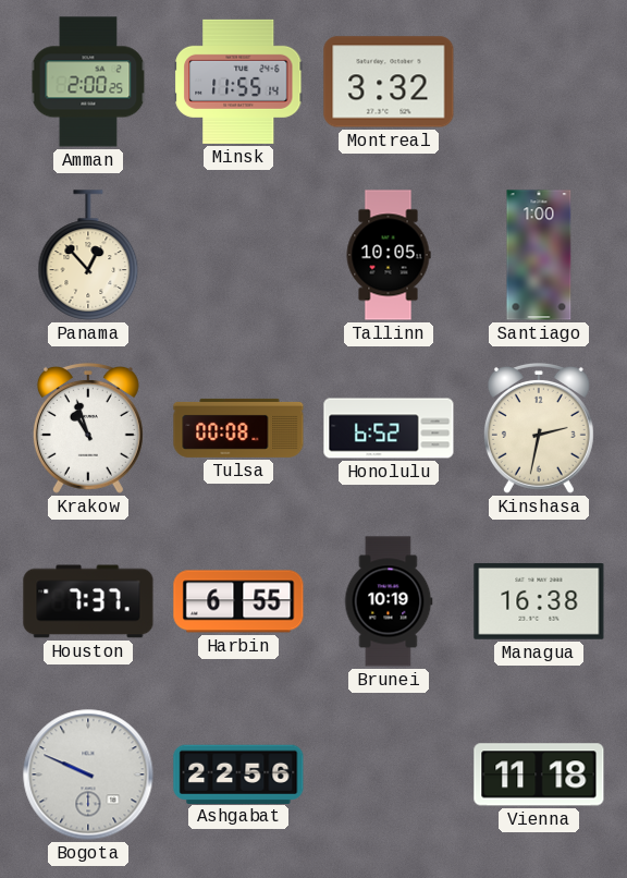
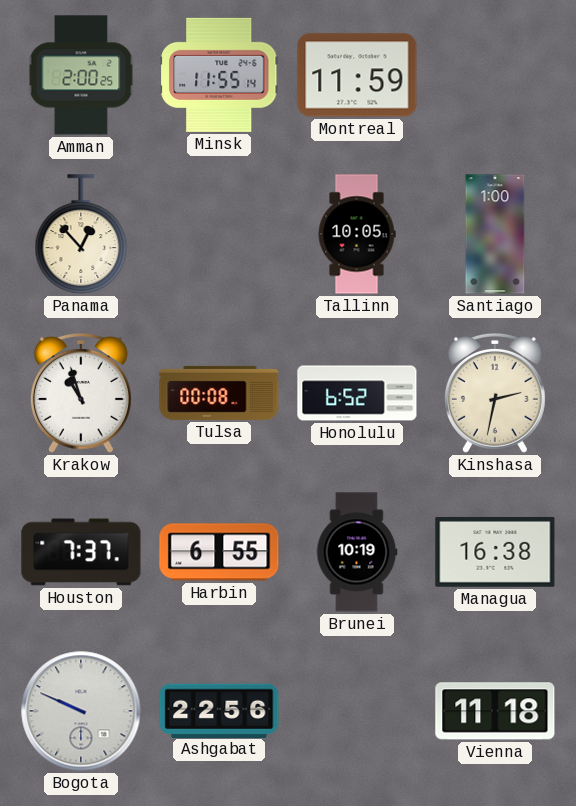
Montreal: 3:32 -> 11:59
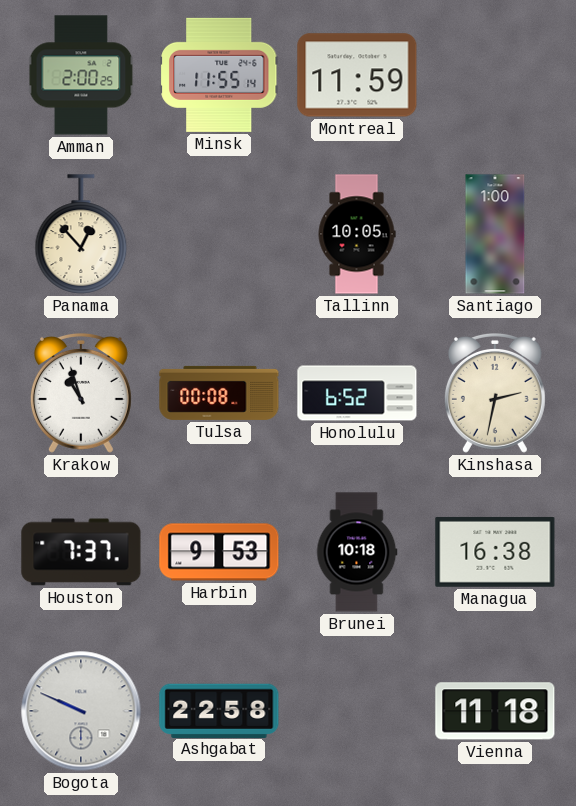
Harbin: 6:55 -> 9:53
Brunei: 10:19 -> 10:18
Ashgabat: 22:56 -> 22:58
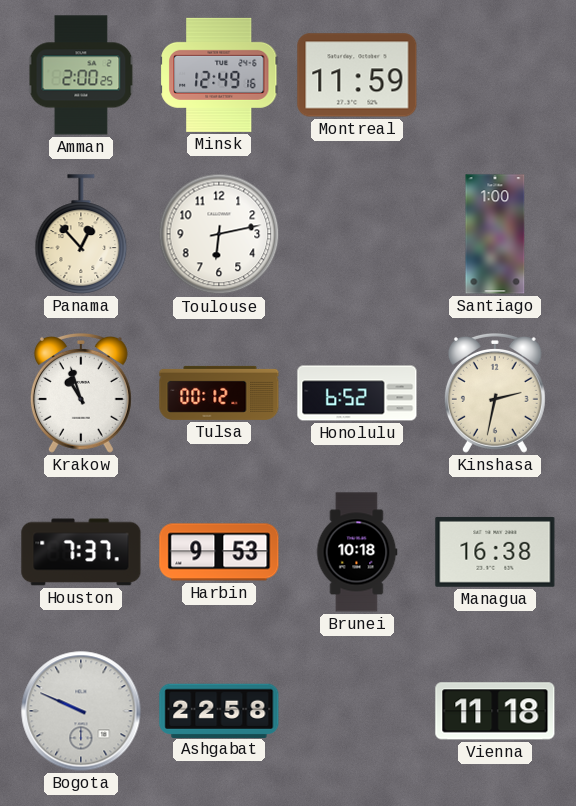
Minsk: 11:55 -> 12:49
Toulouse: none -> 6:13
Tallinn: 10:05 -> none
Tulsa: 00:08 -> 00:12
